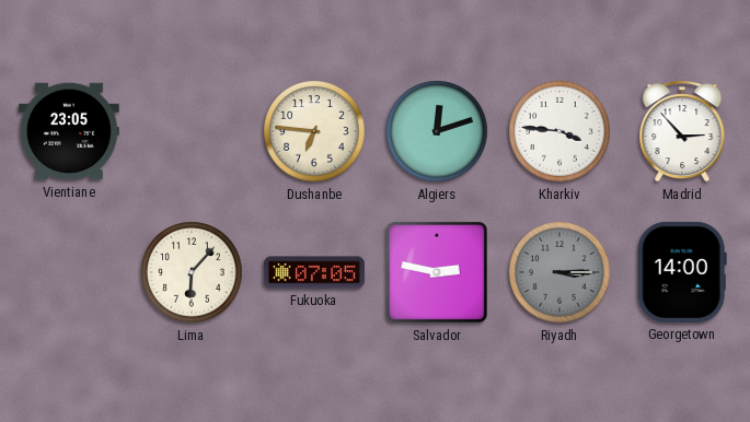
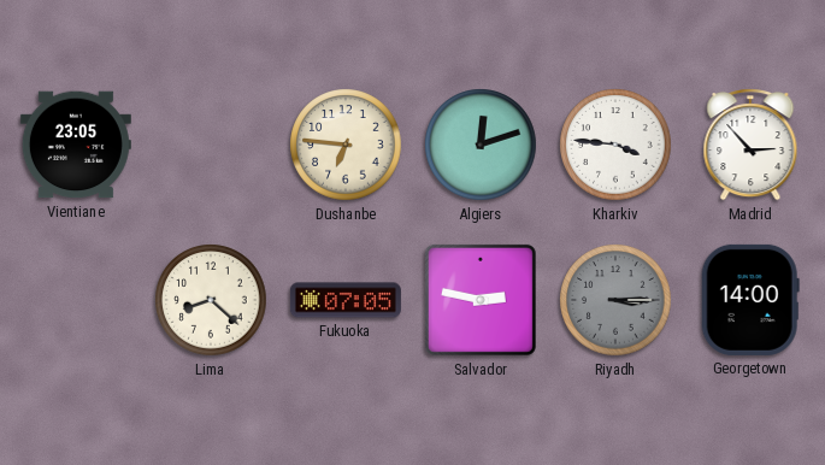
Lima: 6:07 -> 8:22
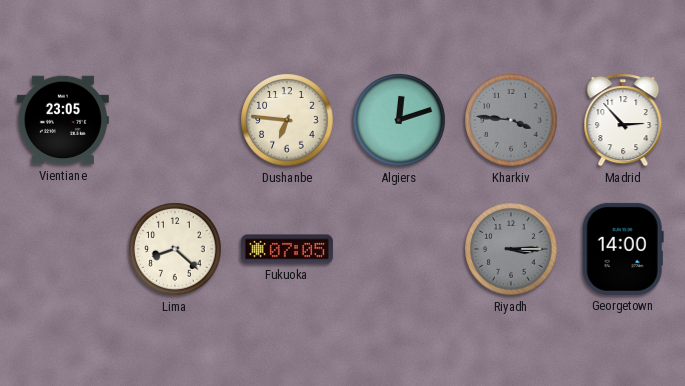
Kharkiv dial: white -> grey
Salvador: 2:47 -> none
